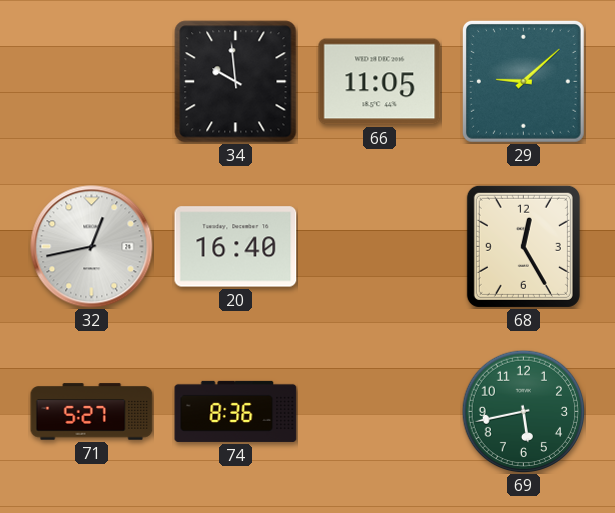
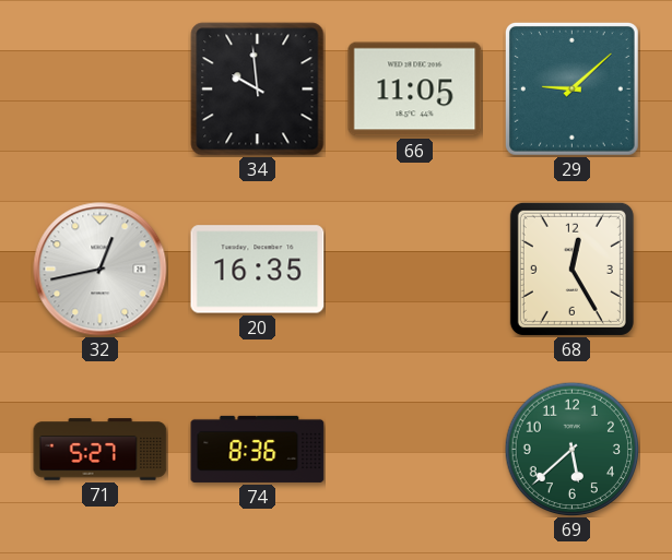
20: 16:40 -> 16:35
69: 5:43 -> 5:38
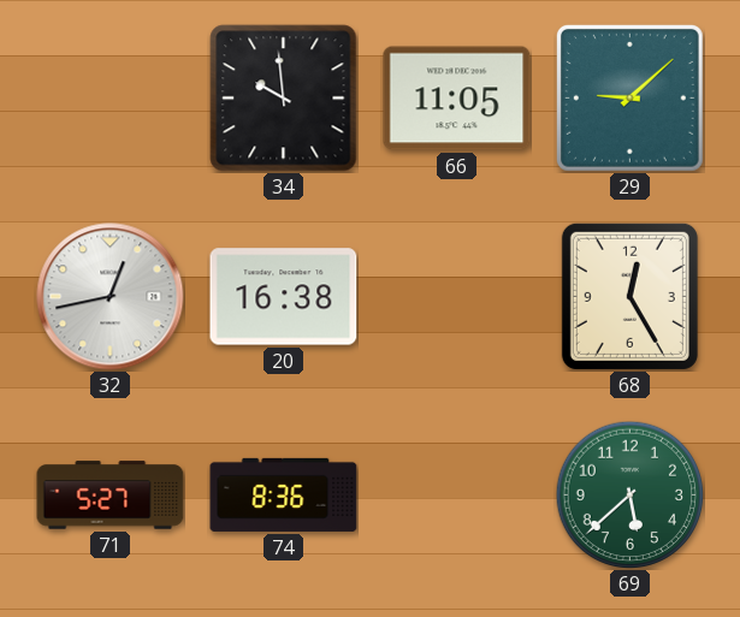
20: 16:35 -> 16:38
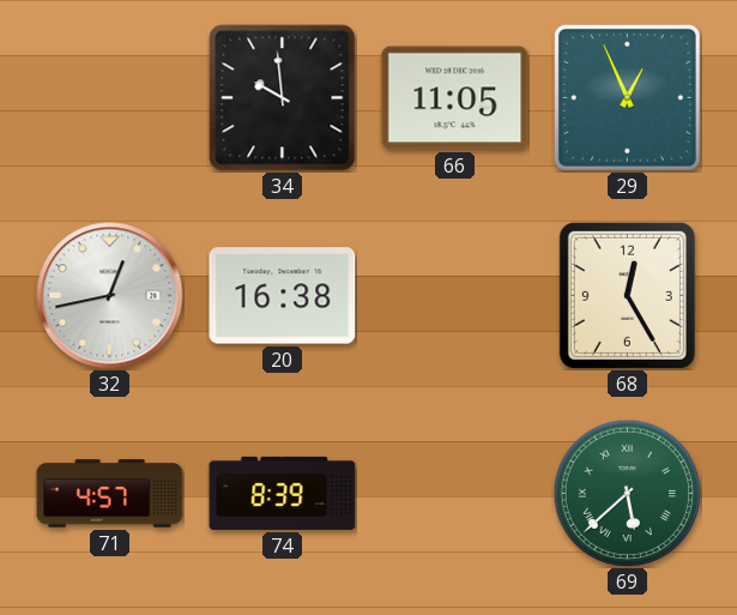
29: 9:08 -> 12:56
71: 5:27 -> 4:57
74: 8:36 -> 8:39
69 numerals: Arabic -> Roman
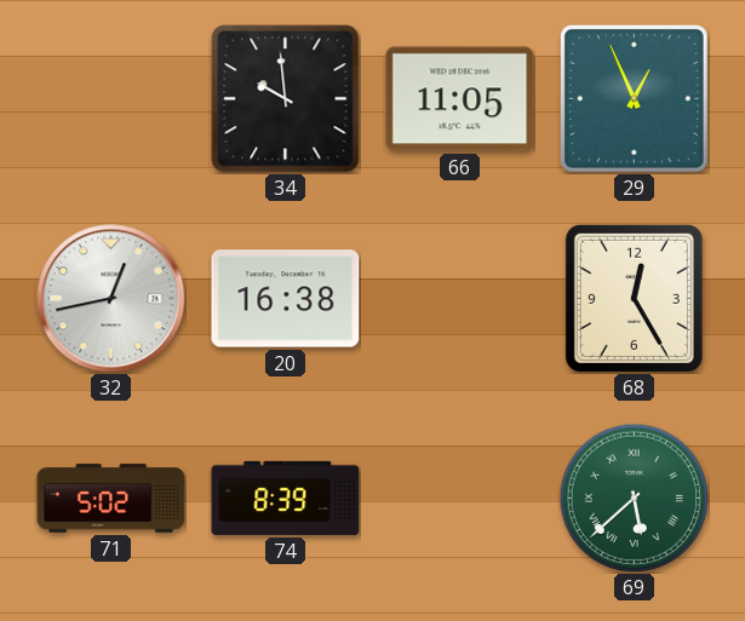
71: 4:57 -> 5:02
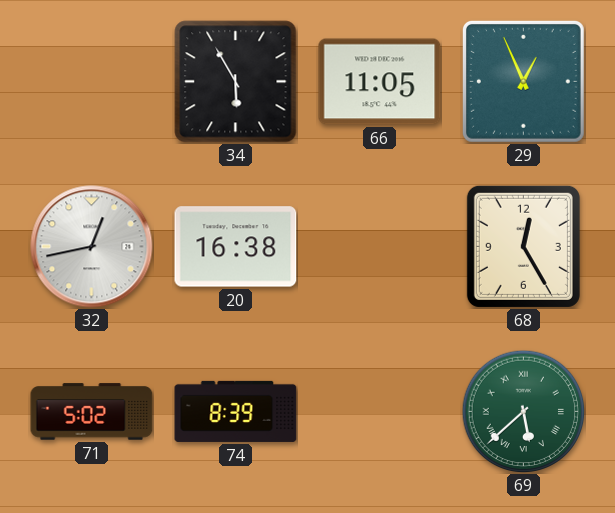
34: 9:59 -> 5:55
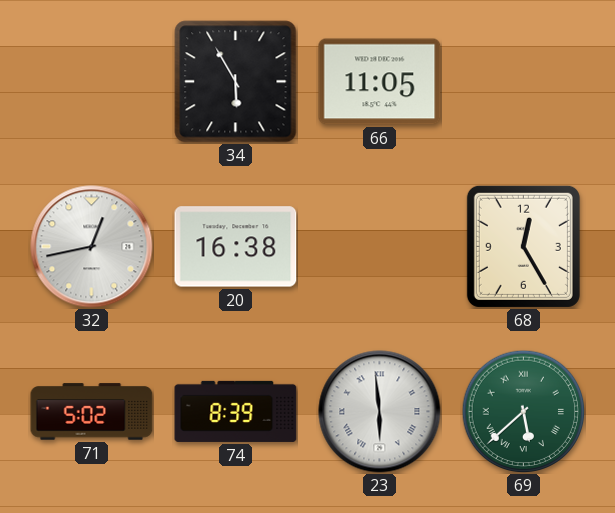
29: 12:56 -> none
23: none -> 5:59
